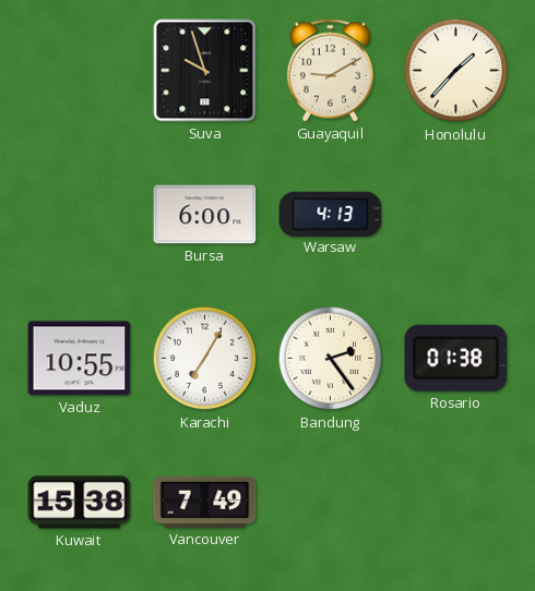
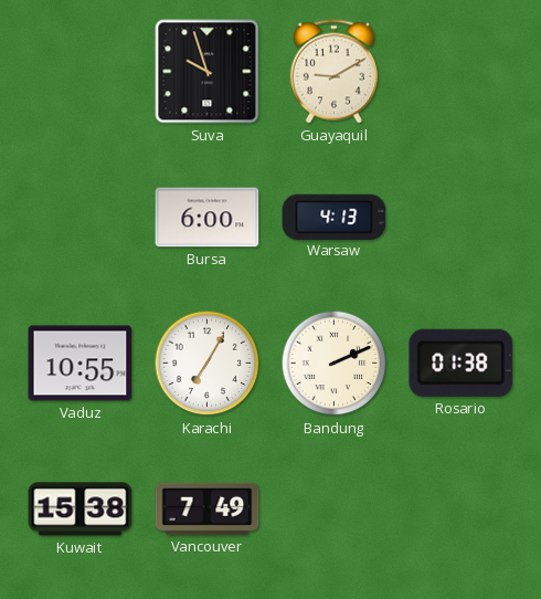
Honolulu: 1:37 -> none
Bandung: 2:24 -> 2:11
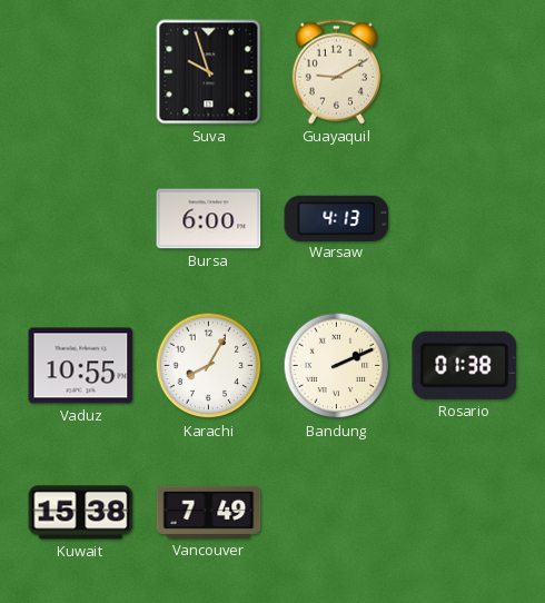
Karachi: 7:05 -> 8:05
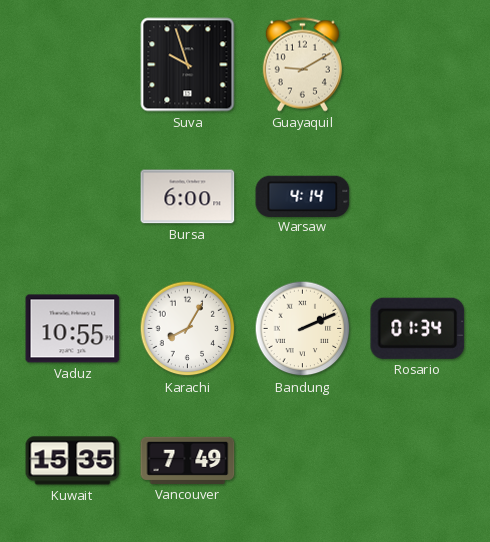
Warsaw: 4:13 -> 4:14
Rosario: 01:38 -> 01:34
Kuwait: 15:38 -> 15:35
